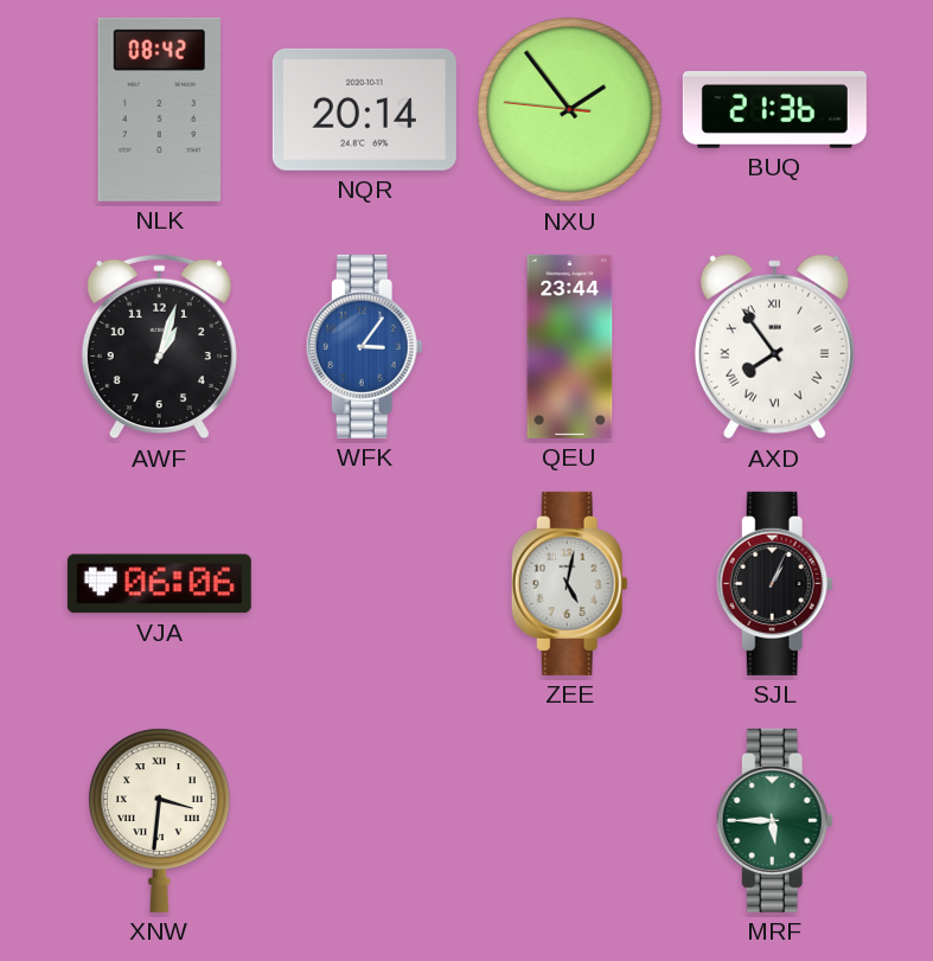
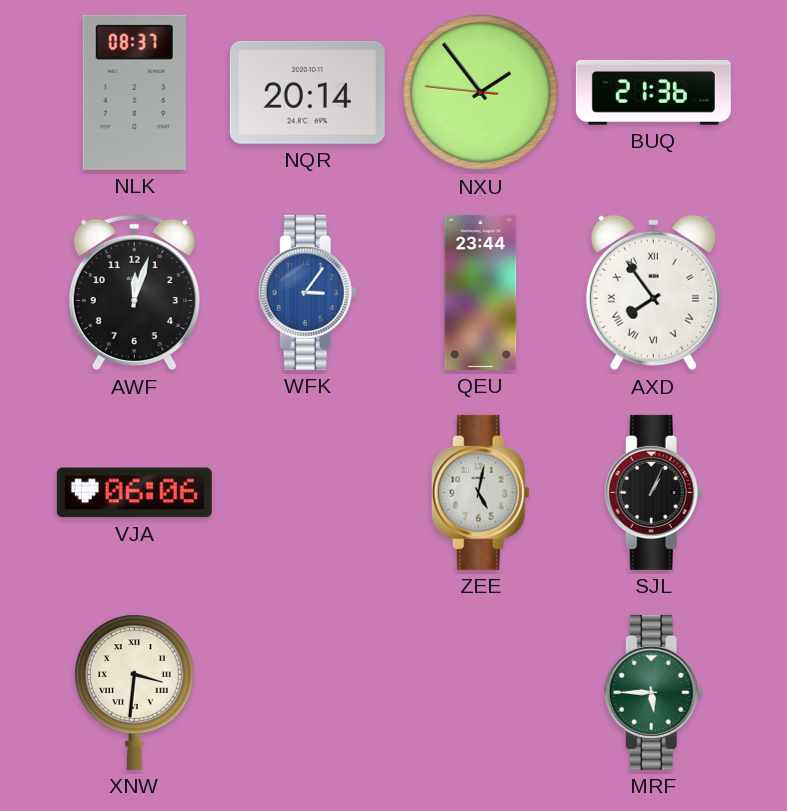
NLK: 08:42 -> 08:37
AWF: 1:03 -> 12:03
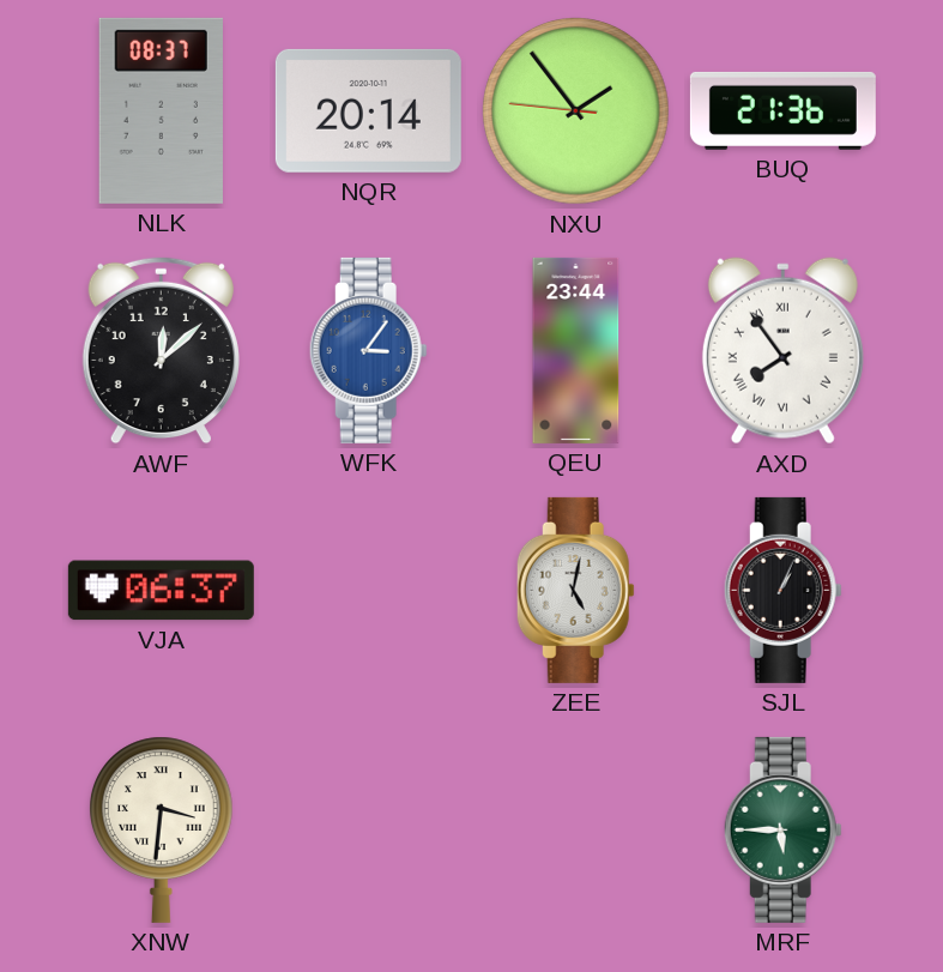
AWF: 12:03 -> 12:08
VJA: 06:06 -> 06:37
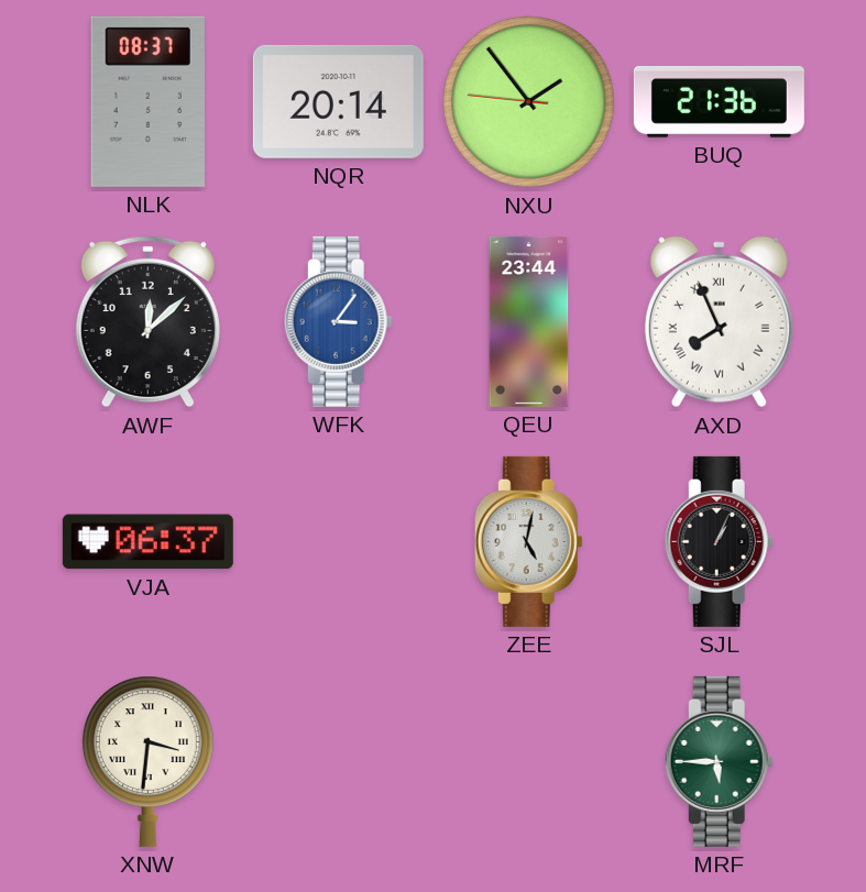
AXD: 7:54 -> 7:56
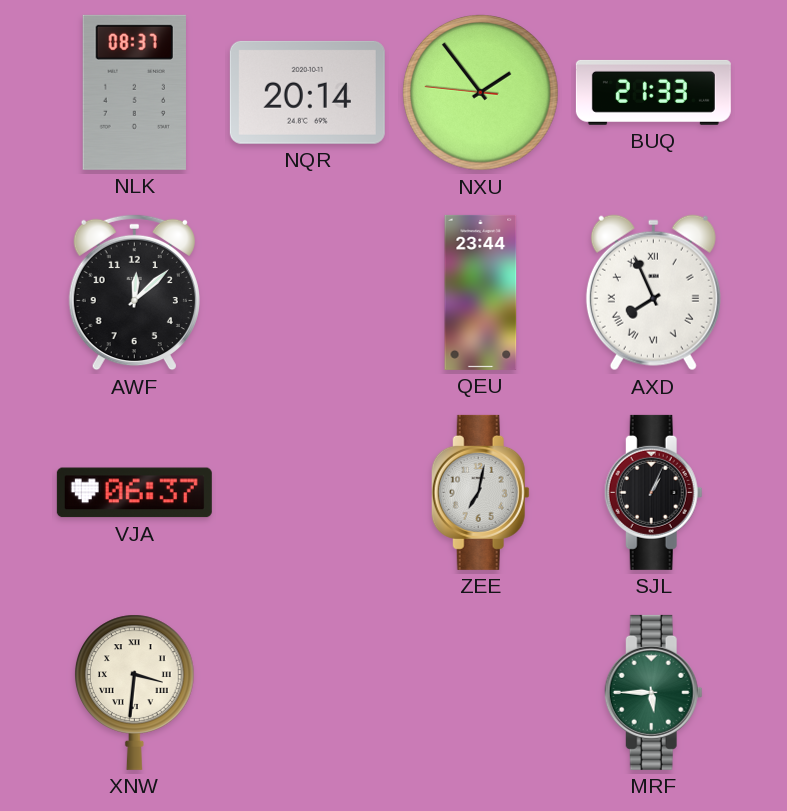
BUQ: 21:36 -> 21:33
WFK: 3:06 -> none
ZEE: 5:02 -> 7:02
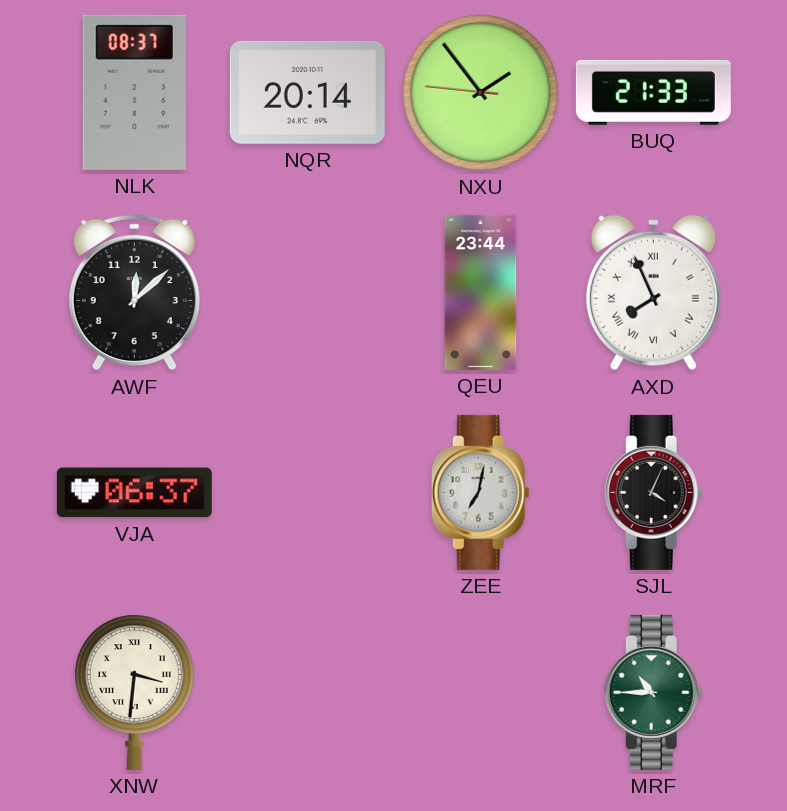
SJL: 1:04 -> 4:04
MRF: 5:45 -> 10:45
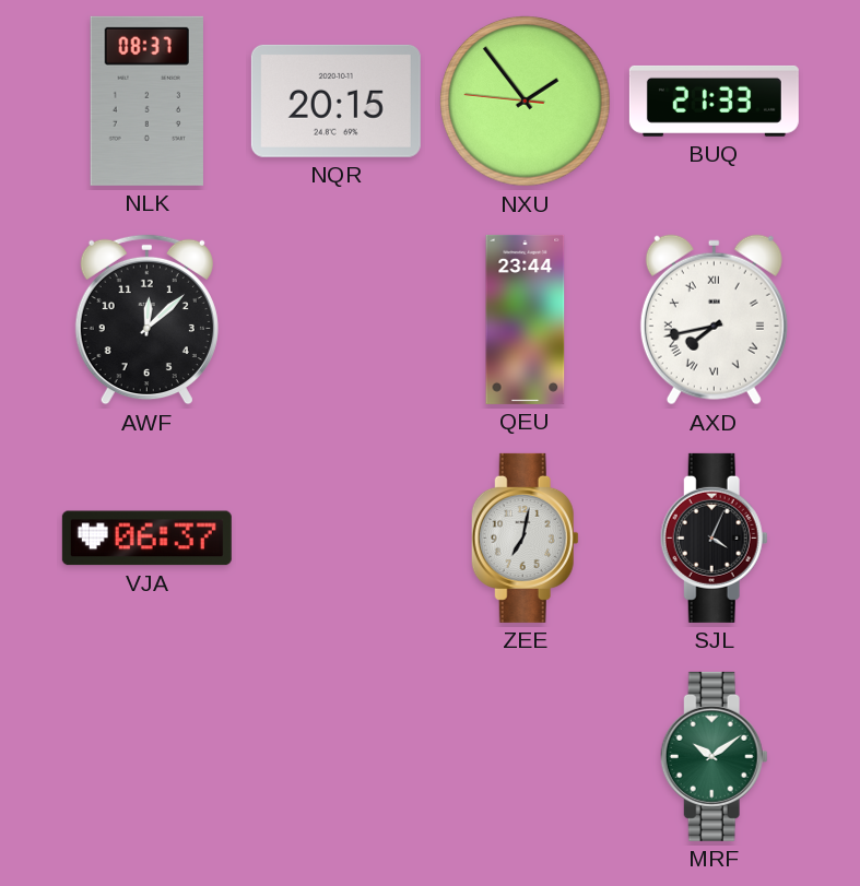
NQR: 20:14 -> 20:15
AXD: 7:56 -> 7:43
XNW: 3:31 -> none
MRF: 10:45 -> 10:09
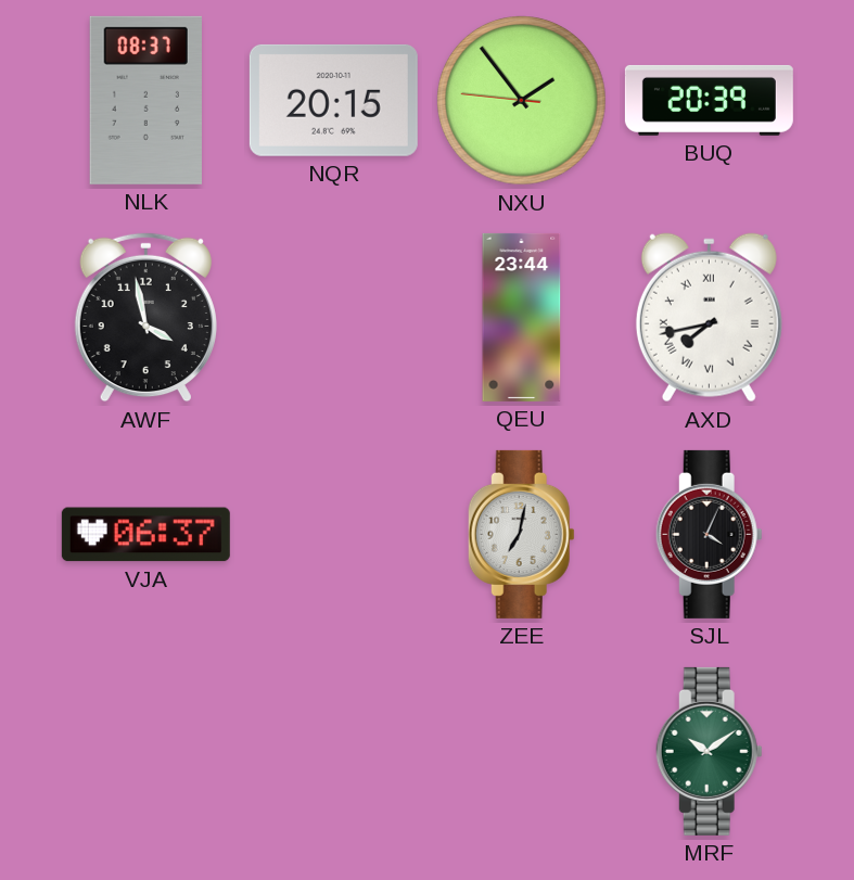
BUQ: 21:33 -> 20:39
AWF: 12:08 -> 3:58
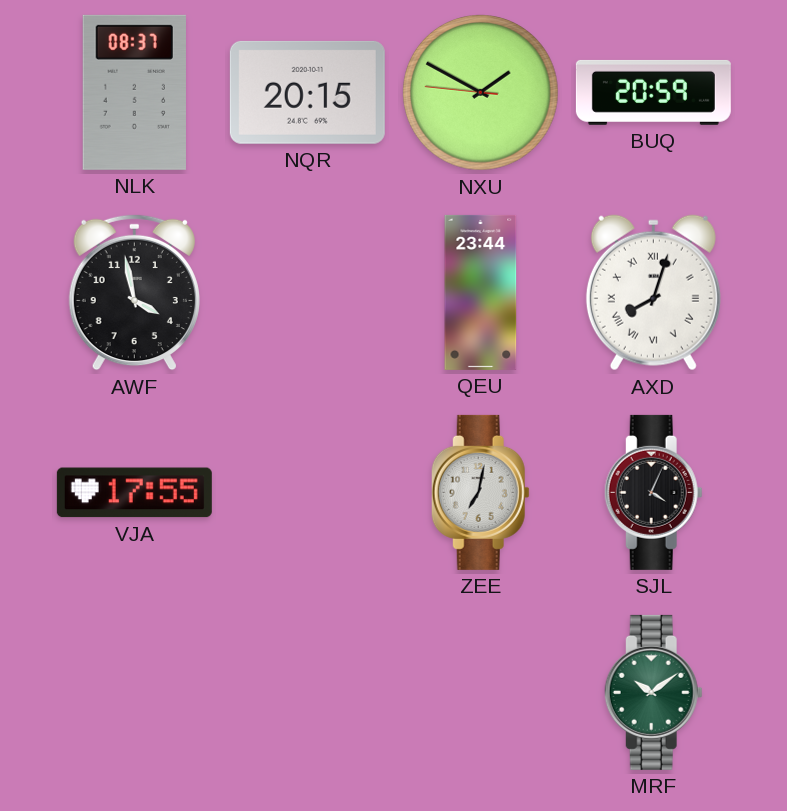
NXU: 1:53 -> 1:49
BUQ: 20:39 -> 20:59
AXD: 7:43 -> 8:03
VJA: 06:37 -> 17:55
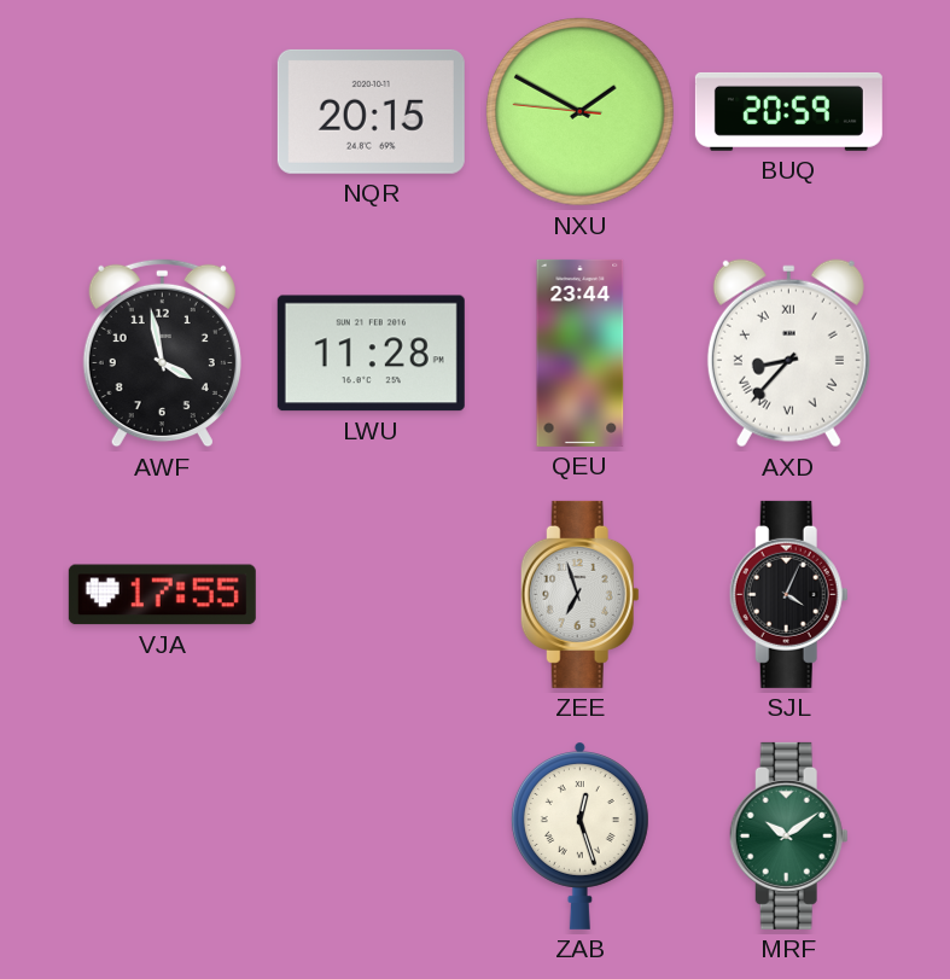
NLK: 08:37 -> none
LWU: none -> 11:28
AXD: 8:03 -> 8:37
ZEE: 7:02 -> 6:57
ZAB: none -> 12:27
